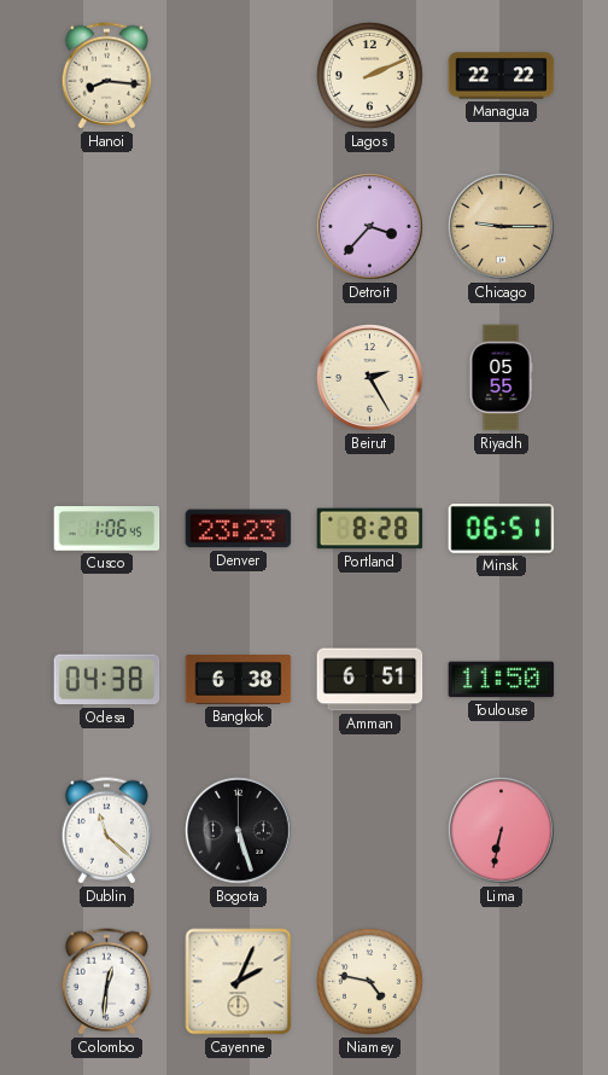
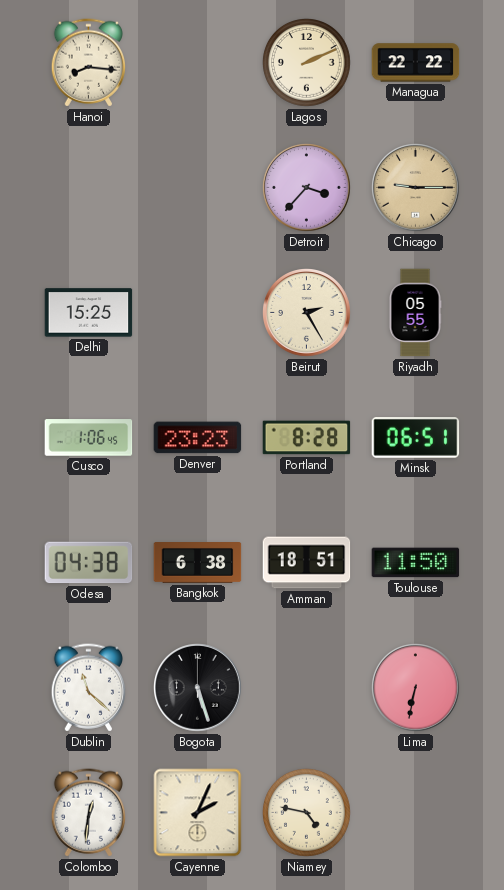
Delhi: none -> 15:25
Amman: 6:51 -> 18:51
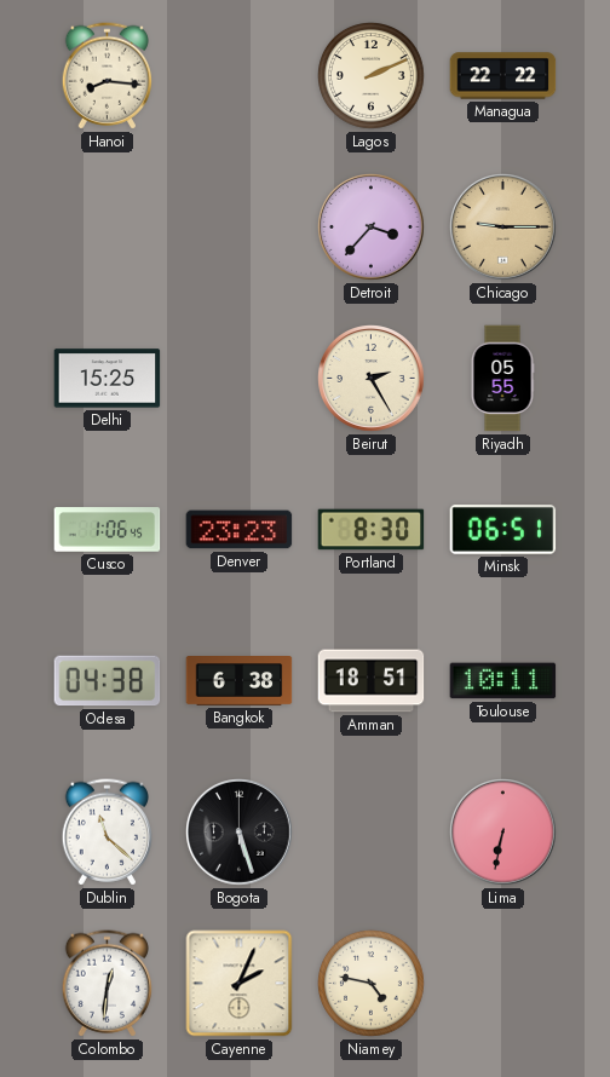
Portland: 8:28 -> 8:30
Toulouse: 11:50 -> 10:11
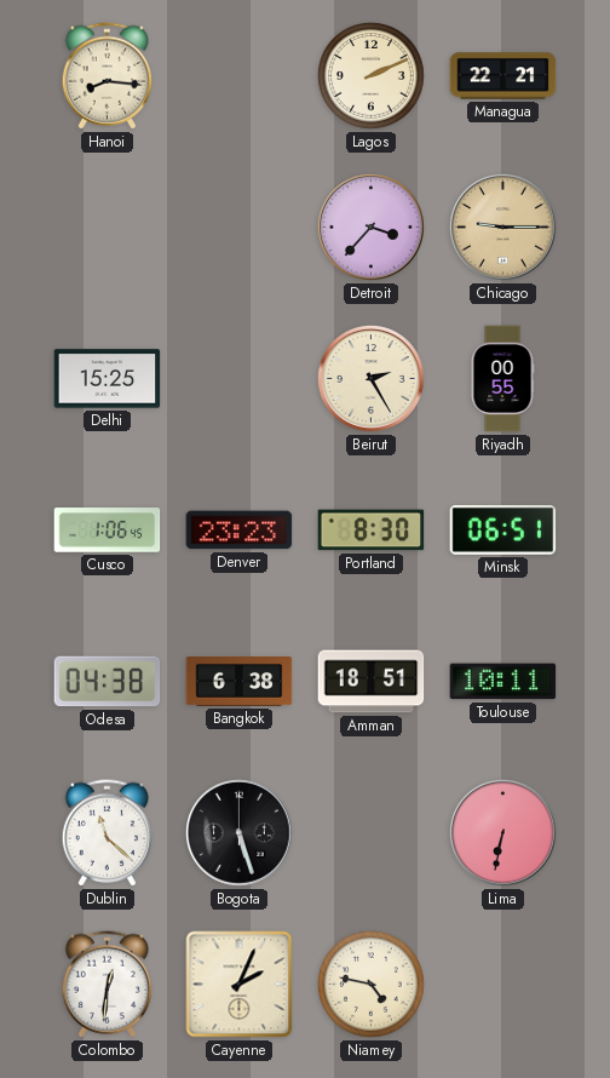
Managua: 22:22 -> 22:21
Riyadh: 05:55 -> 00:55
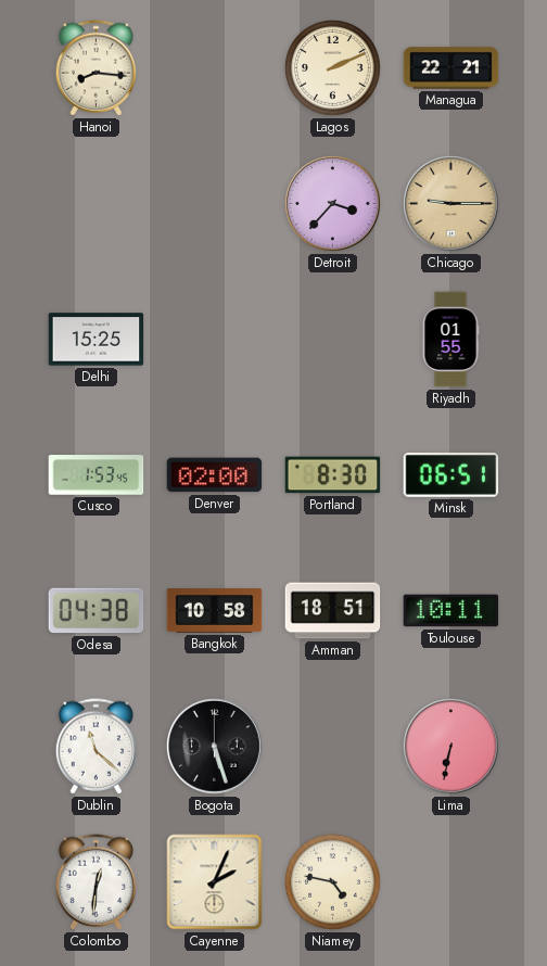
Beirut: 2:25 -> none
Riyadh: 00:55 -> 01:55
Cusco: 1:06 -> 1:53
Denver: 23:23 -> 02:00
Bangkok: 6:38 -> 10:58
